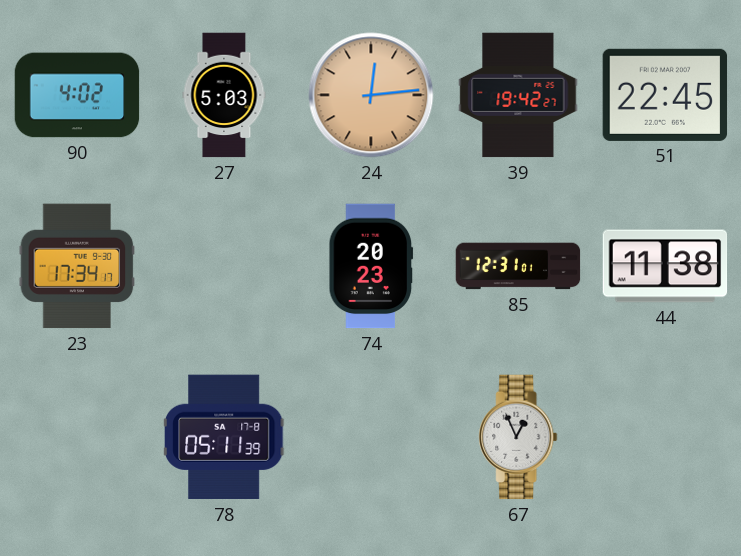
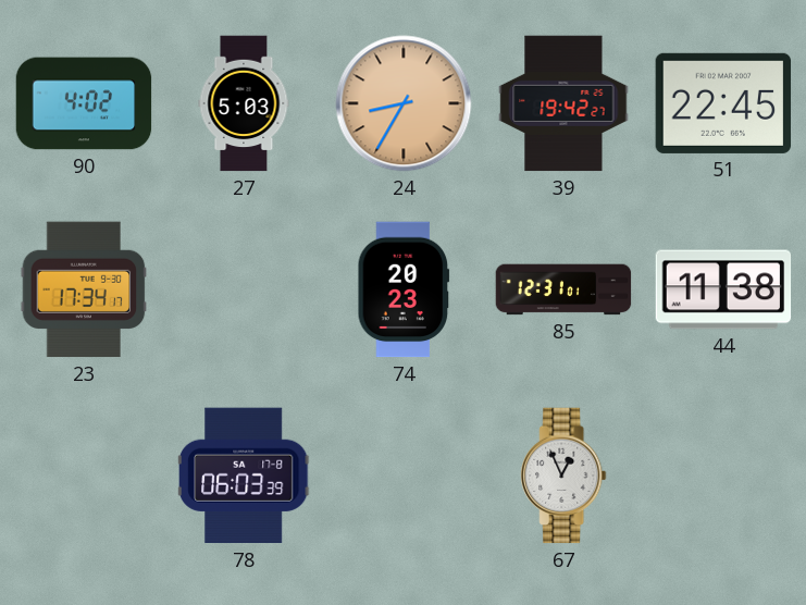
24: 12:14 -> 8:35
78: 05:11 -> 06:03
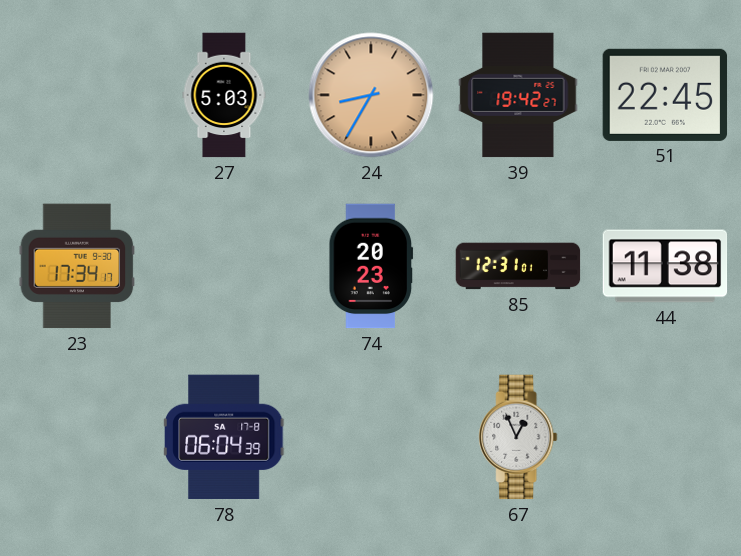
90: 4:02 -> none
78: 06:03 -> 06:04
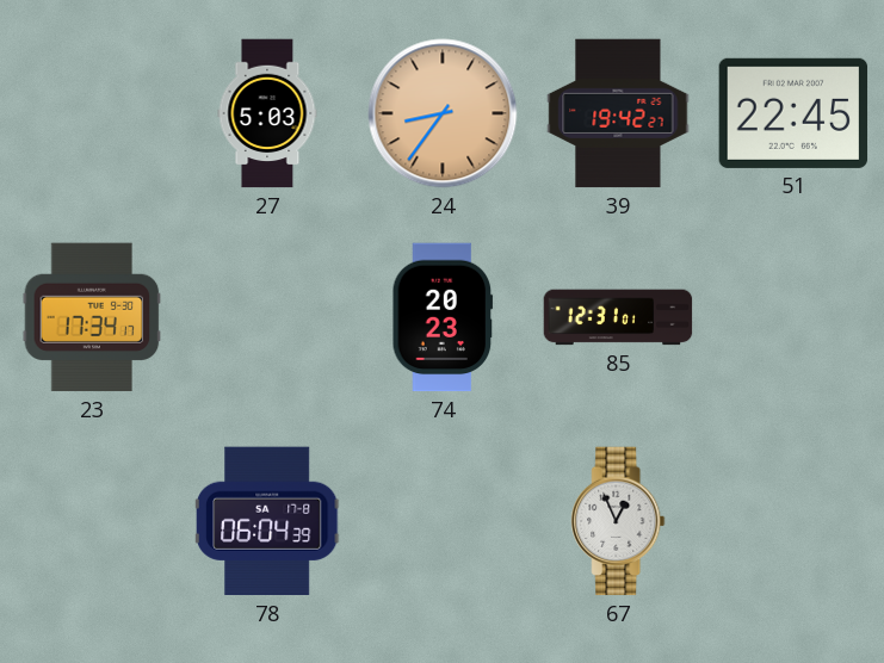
24: 8:35 -> 8:36
44: 11:38 -> none
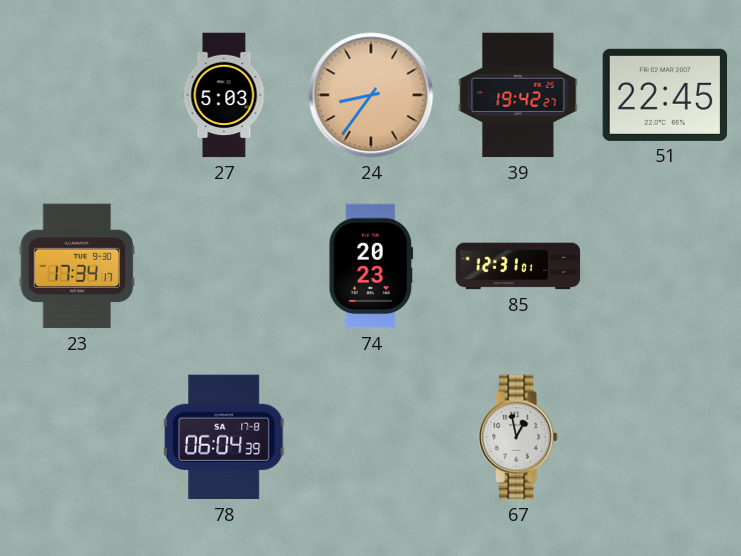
67: 12:56 -> 12:58
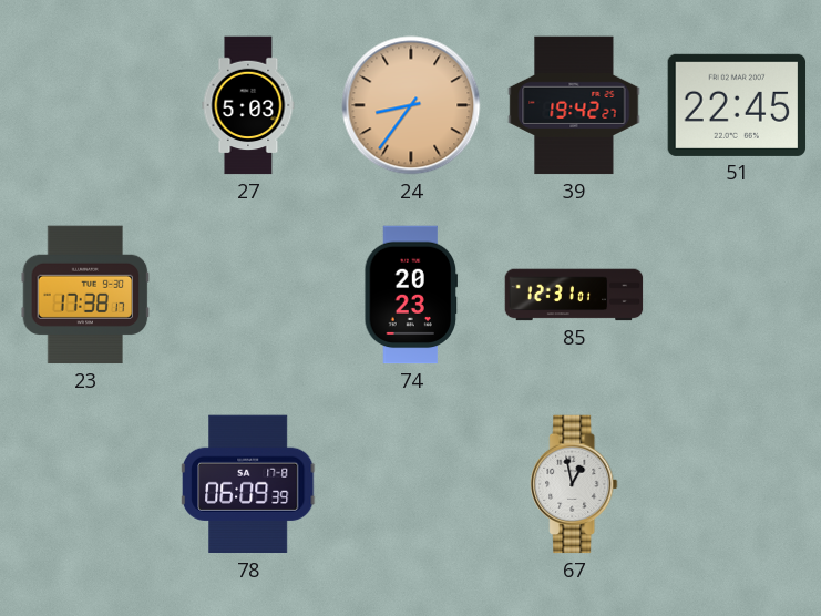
23: 17:34 -> 17:38
78: 06:04 -> 06:09
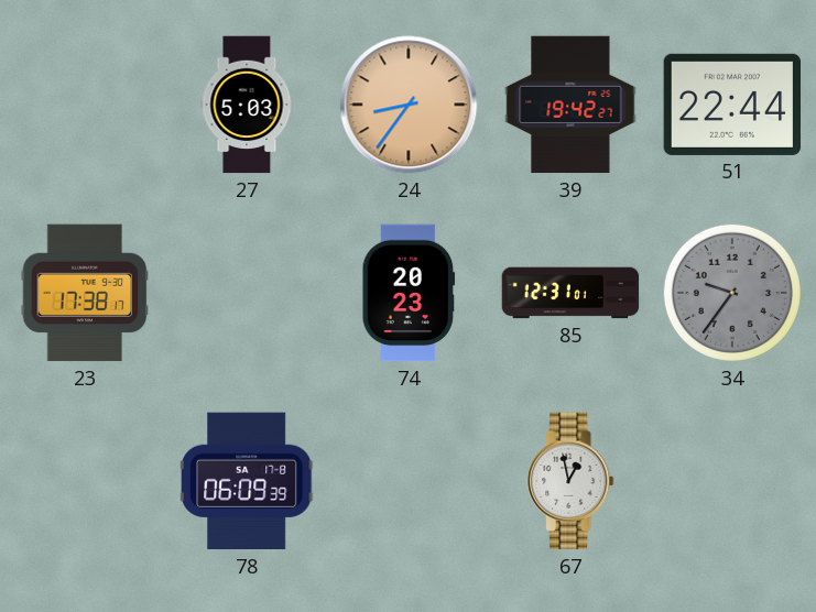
51: 22:45 -> 22:44
34: none -> 9:36
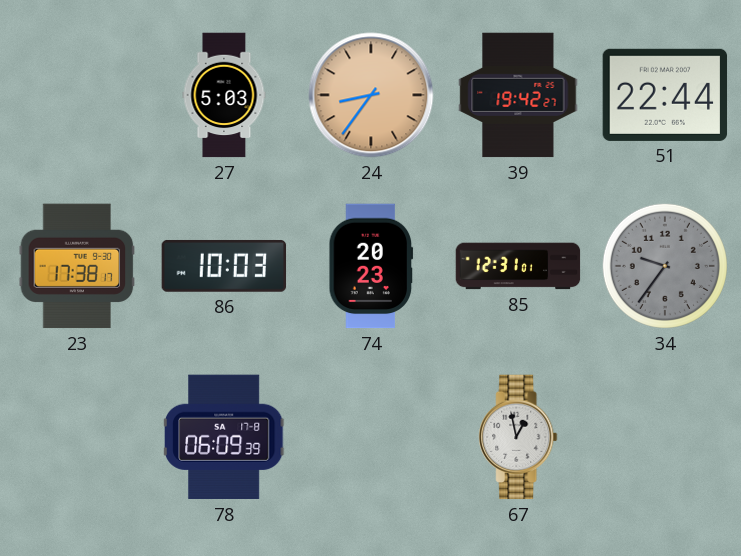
86: none -> 10:03
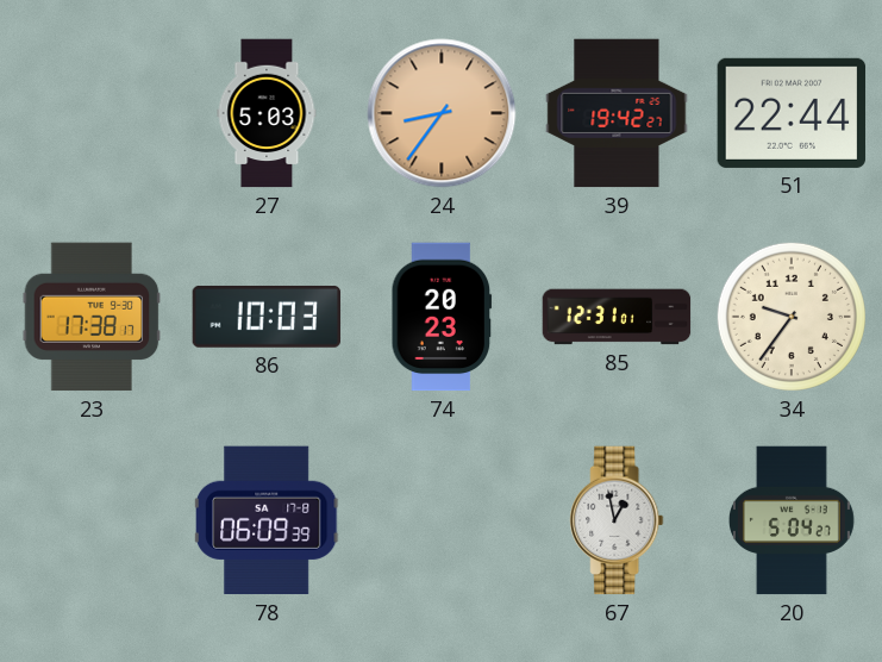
34 dial: grey -> cream
20: none -> 5:04
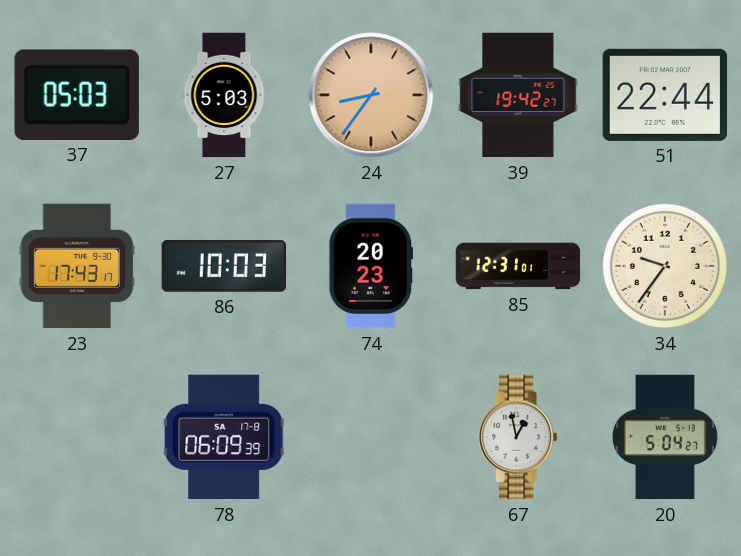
37: none -> 05:03
23: 17:38 -> 17:43
